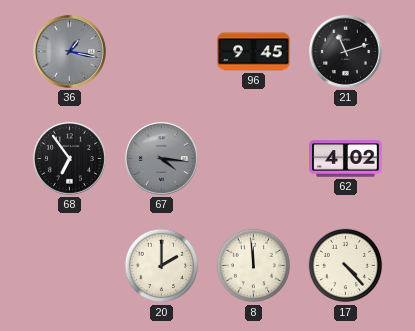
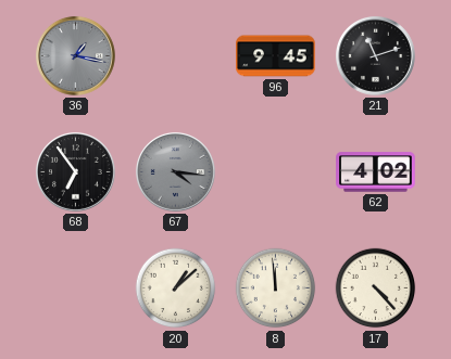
20: 2:00 -> 1:08
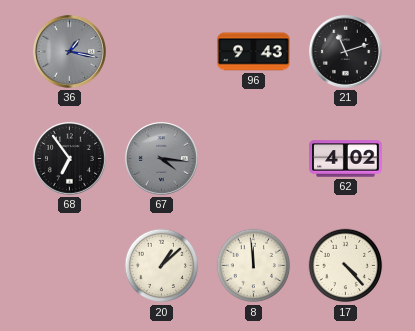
96: 9:45 -> 9:43
